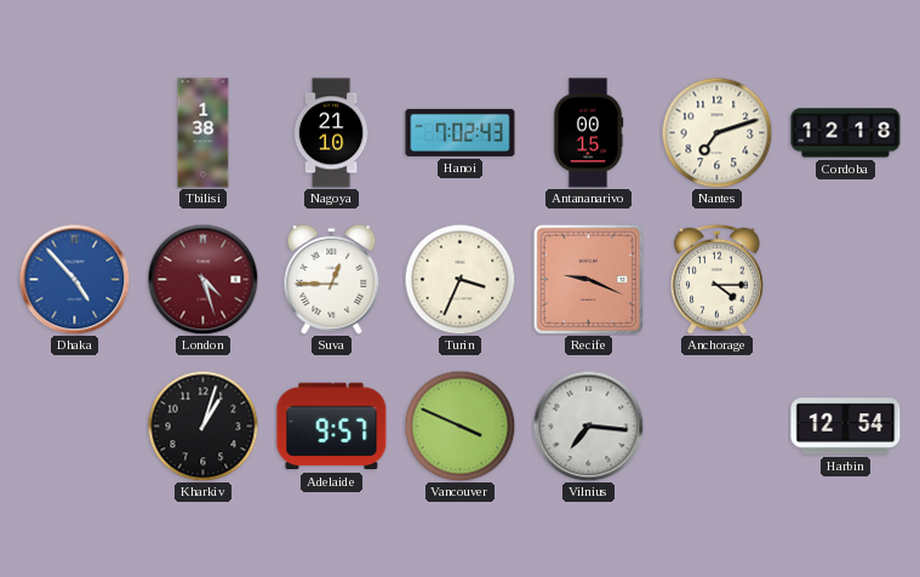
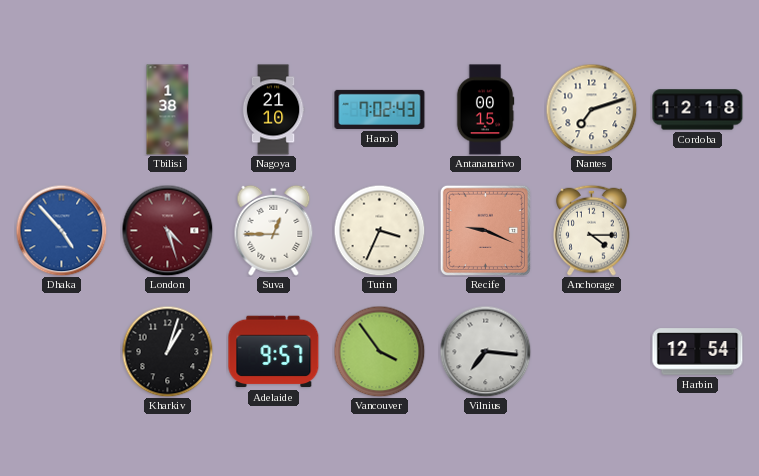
Vancouver: 3:49 -> 3:54
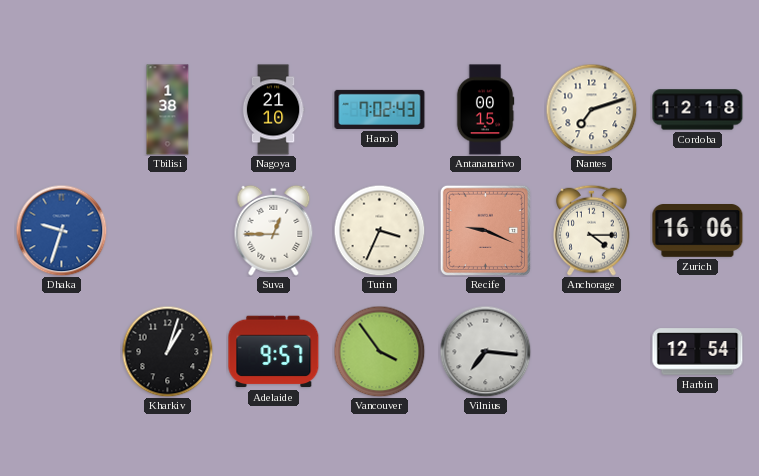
Dhaka: 4:53 -> 9:33
London: 4:27 -> none
Zurich: none -> 16:06
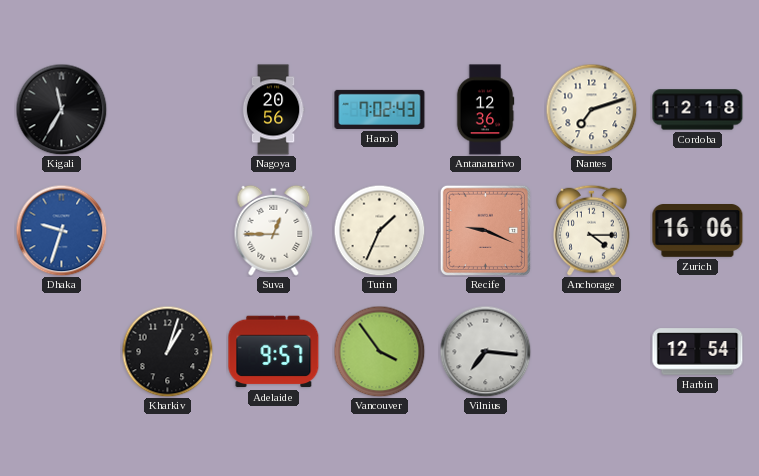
Kigali: none -> 11:35
Tbilisi: 1:38 -> none
Nagoya: 21:10 -> 20:56
Antananarivo: 00:15 -> 12:36
Turin: 3:34 -> 1:34
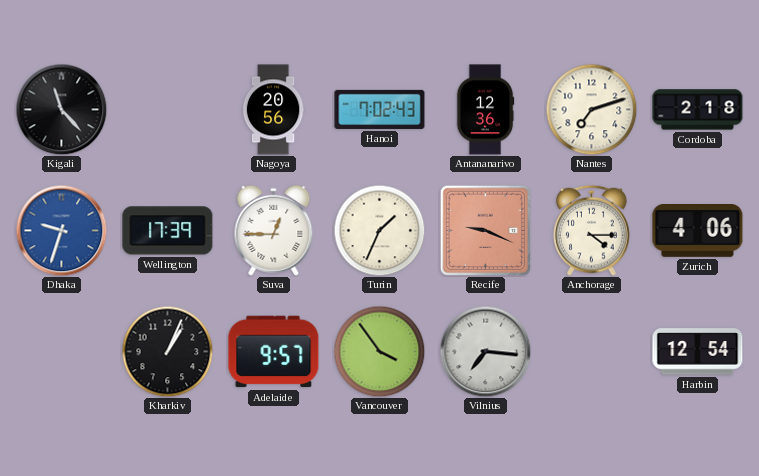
Kigali: 11:35 -> 11:23
Cordoba: 12:18 -> 2:18
Wellington: none -> 17:39
Zurich: 16:06 -> 4:06
Kharkiv: 1:03 -> 1:04
